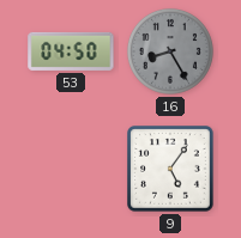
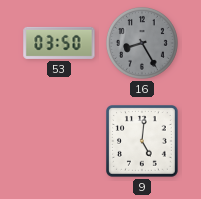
53: 04:50 -> 03:50
9: 5:06 -> 5:01
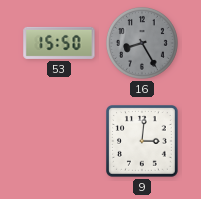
53: 03:50 -> 15:50
9: 5:01 -> 3:01
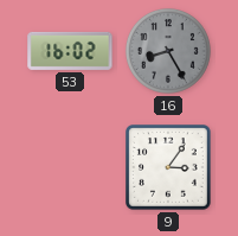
53: 15:50 -> 16:02
9: 3:01 -> 3:06
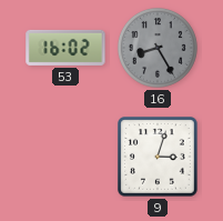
9: 3:06 -> 3:03
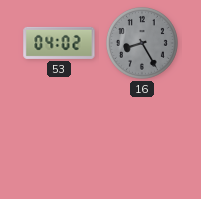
53: 16:02 -> 04:02
9: 3:03 -> none
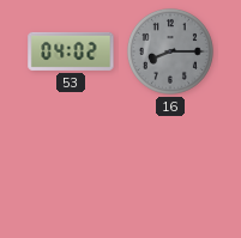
16: 8:25 -> 8:15
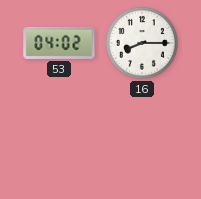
16 dial: grey -> white
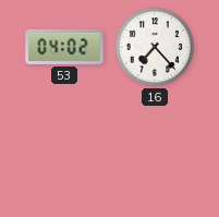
16: 8:15 -> 7:23
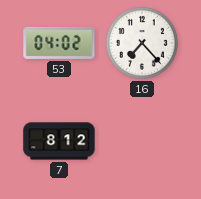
7: none -> 8:12
